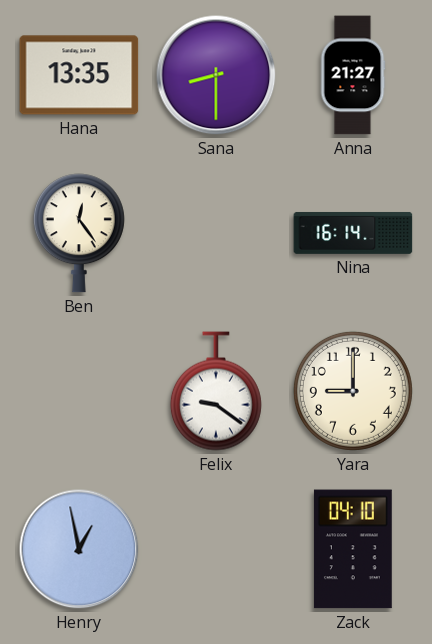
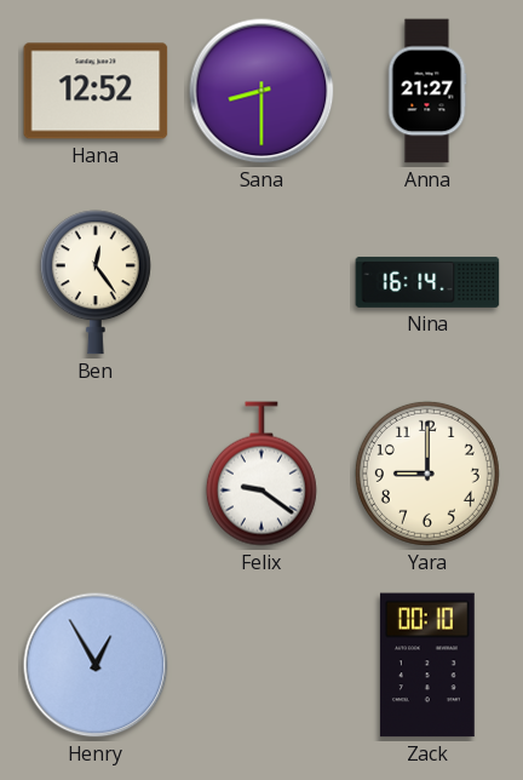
Hana: 13:35 -> 12:52
Henry: 12:58 -> 12:55
Zack: 04:10 -> 00:10
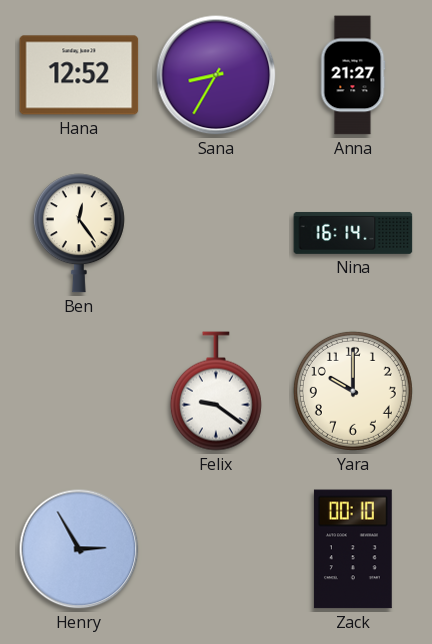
Sana: 8:30 -> 8:35
Yara: 9:00 -> 10:00
Henry: 12:55 -> 2:55
